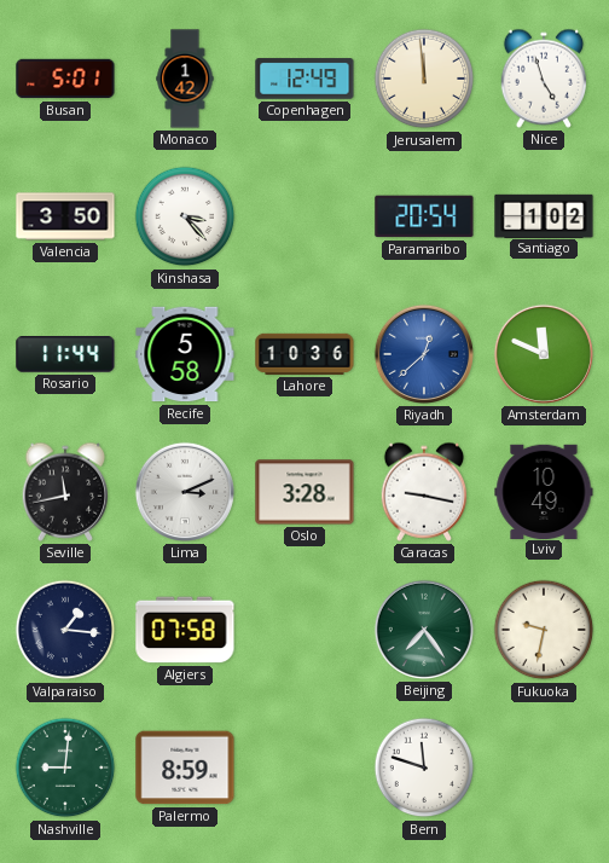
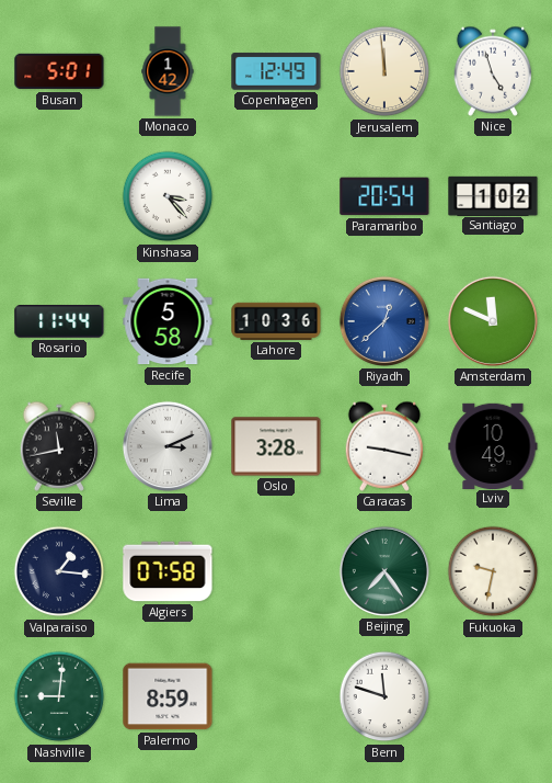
Valencia: 3:50 -> none
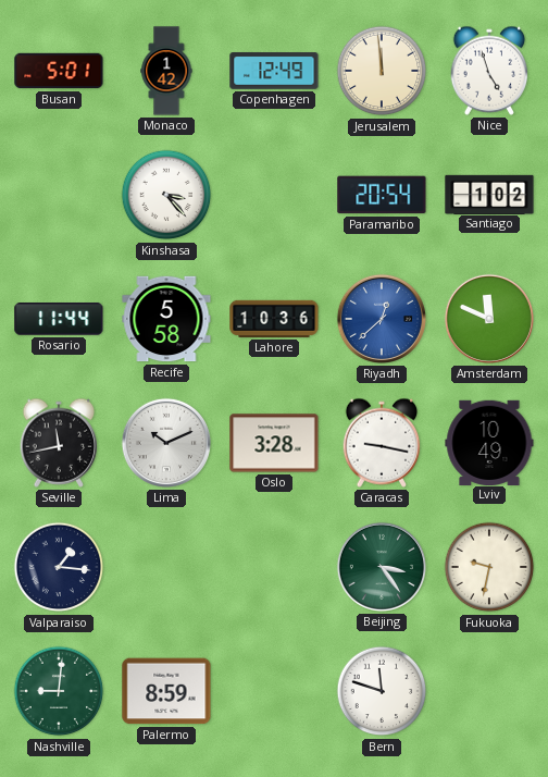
Lima: 3:11 -> 10:11
Algiers: 07:58 -> none
Beijing: 7:24 -> 3:24
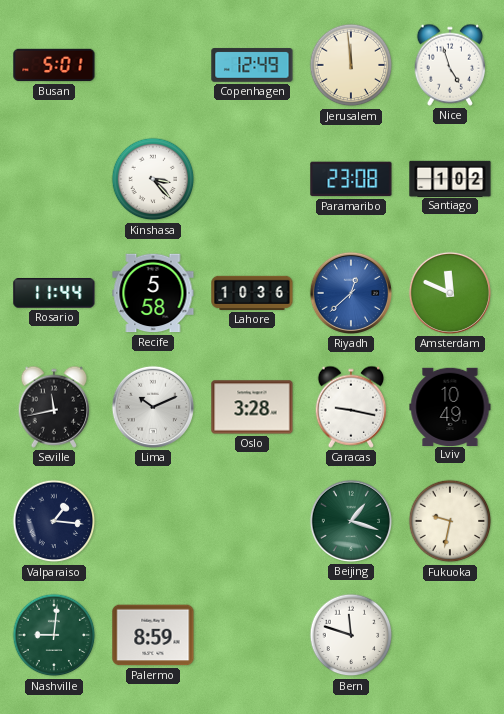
Monaco: 1:42 -> none
Paramaribo: 20:54 -> 23:08
Beijing: 3:24 -> 1:18
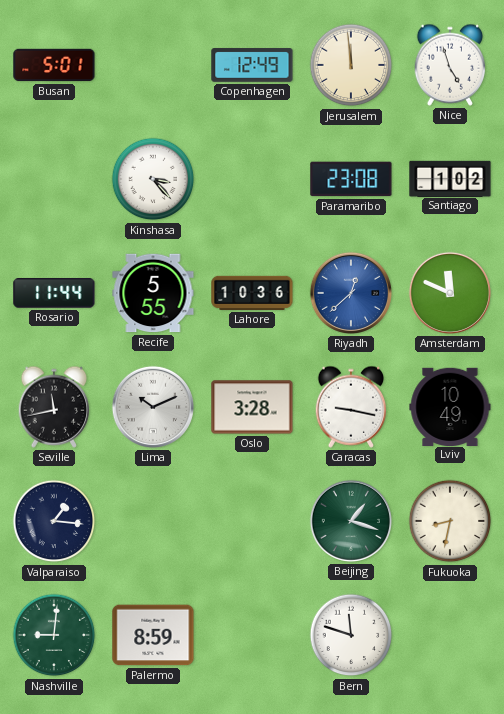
Recife: 5:58 -> 5:55
Fukuoka: 9:32 -> 8:32
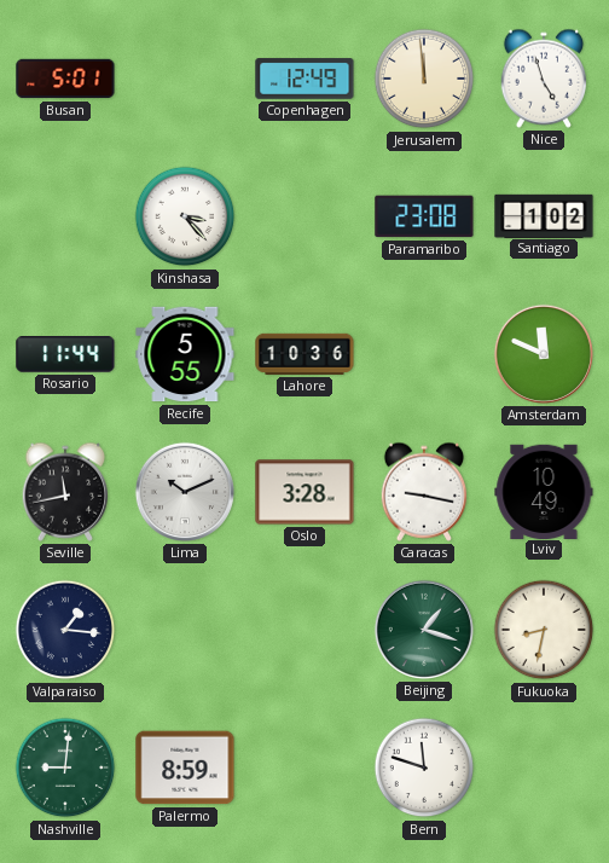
Riyadh: 12:38 -> none
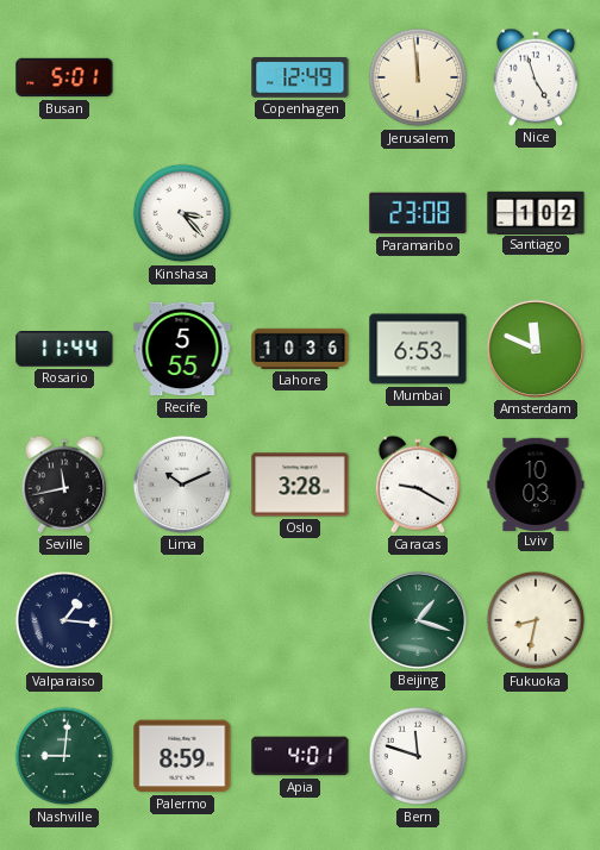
Mumbai: none -> 6:53
Caracas: 9:17 -> 9:20
Lviv: 10:49 -> 10:03
Apia: none -> 4:01
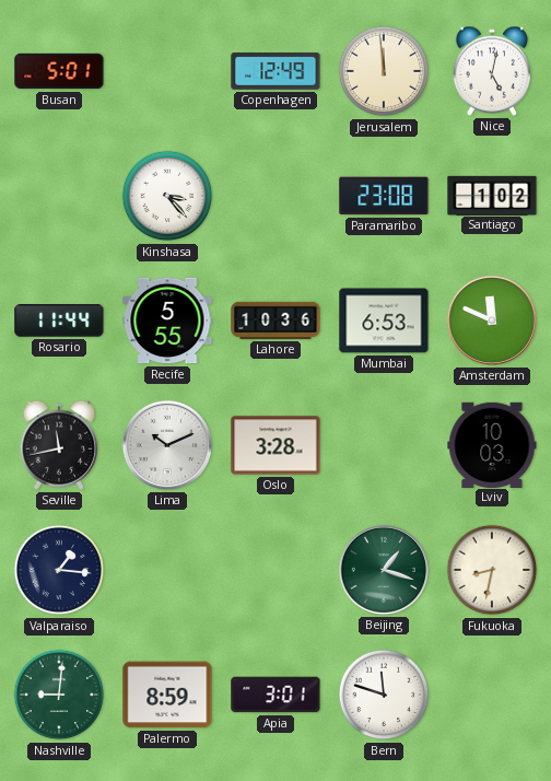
Nice: 4:57 -> 5:02
Caracas: 9:20 -> none
Apia: 4:01 -> 3:01
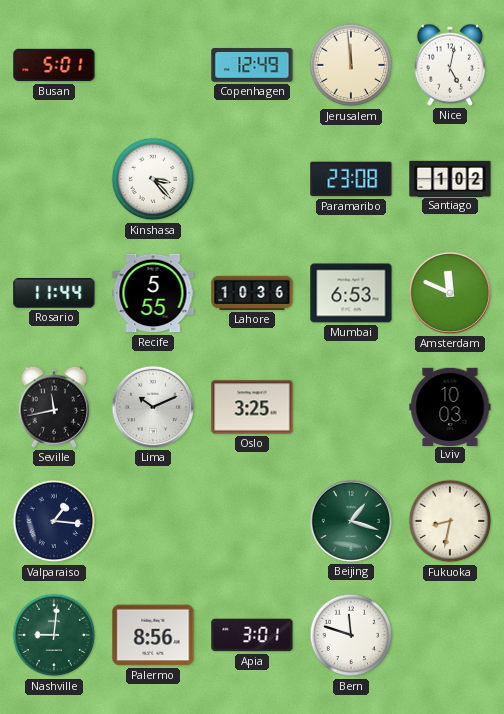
Oslo: 3:28 -> 3:25
Palermo: 8:59 -> 8:56
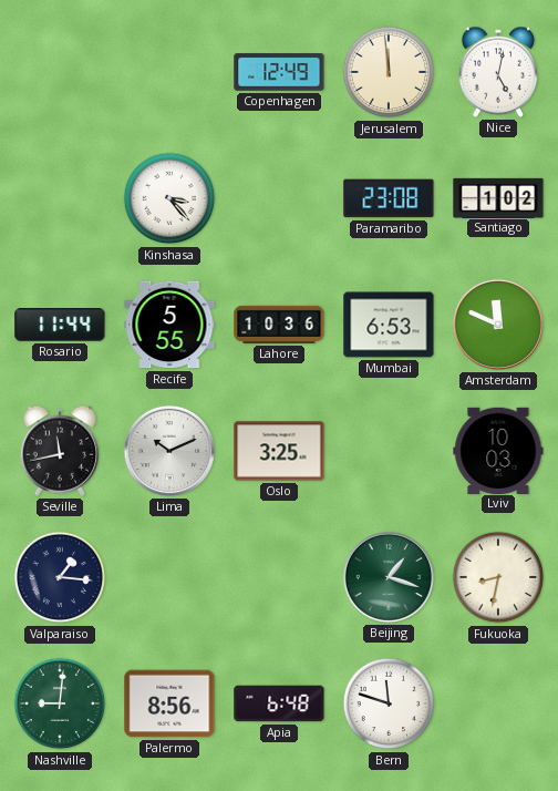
Busan: 5:01 -> none
Apia: 3:01 -> 6:48
